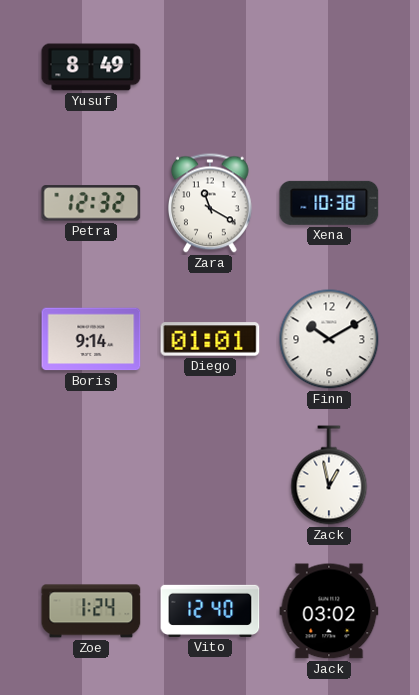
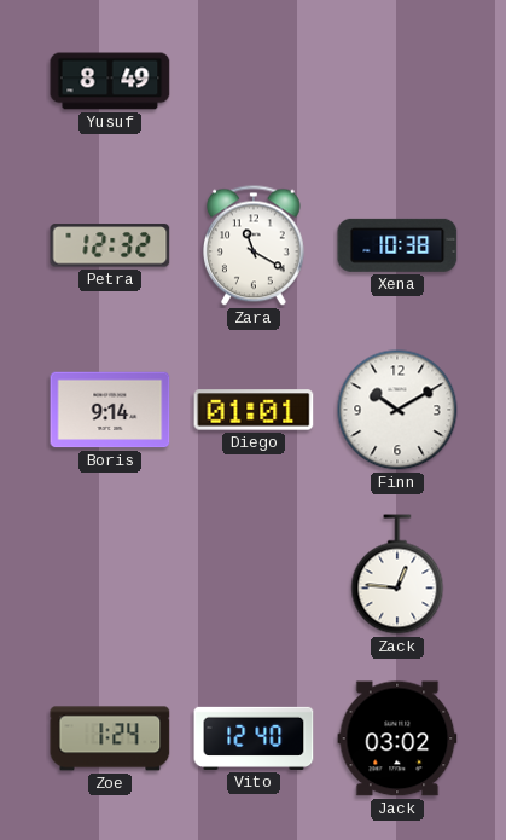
Zack: 12:58 -> 12:46
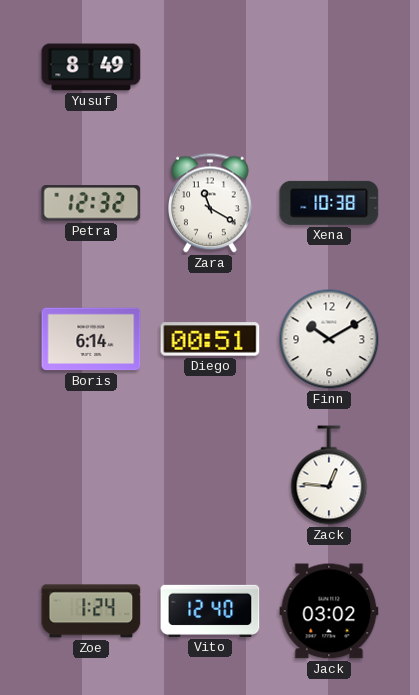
Boris: 9:14 -> 6:14
Diego: 01:01 -> 00:51
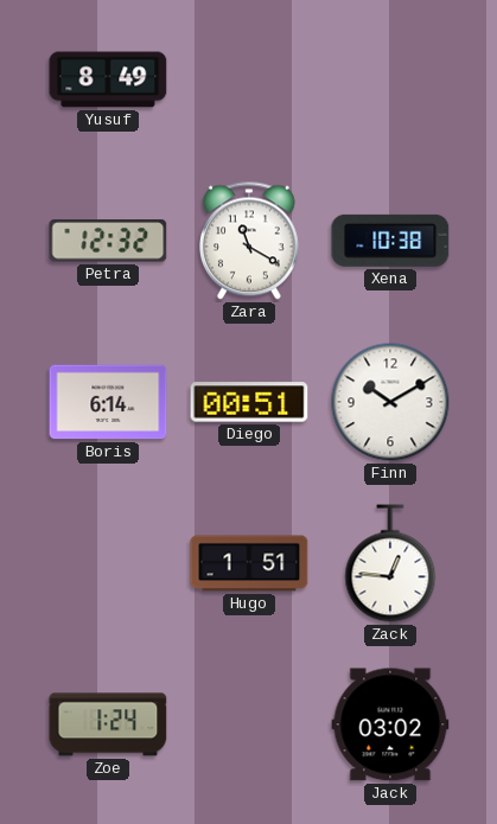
Hugo: none -> 1:51
Vito: 12:40 -> none
